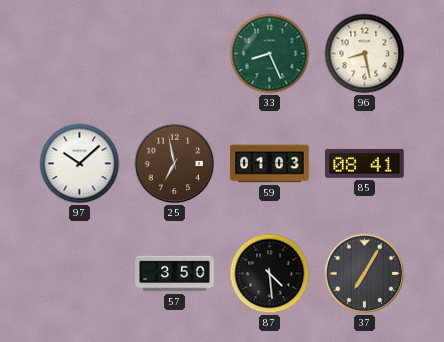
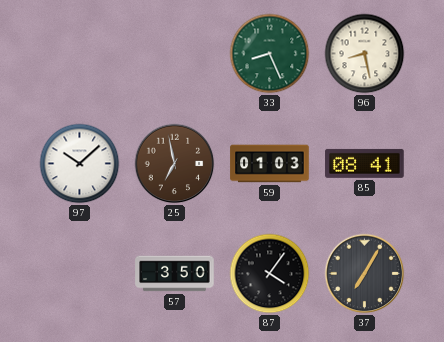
87: 4:29 -> 4:06
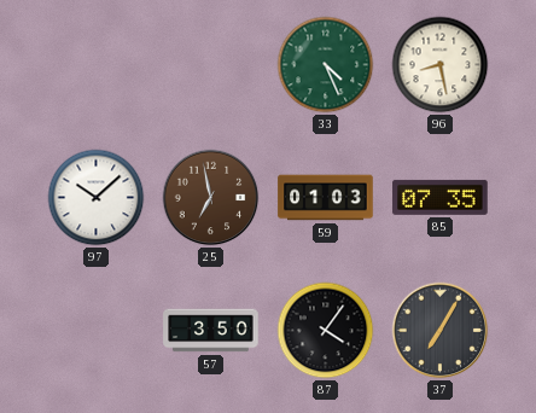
33: 8:26 -> 4:26
85: 08:41 -> 07:35
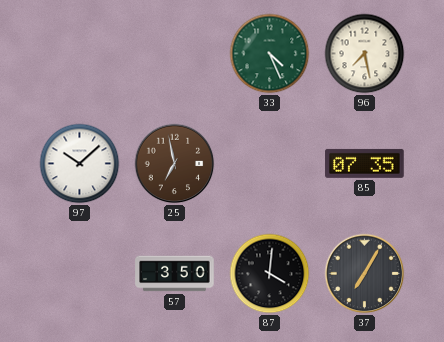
96: 8:28 -> 7:28
59: 01:03 -> none
87: 4:06 -> 4:01
